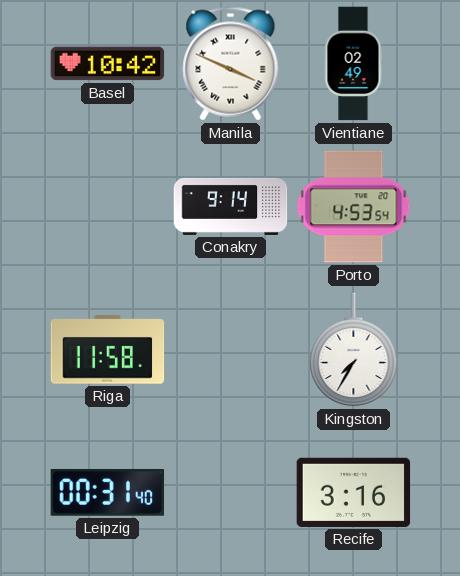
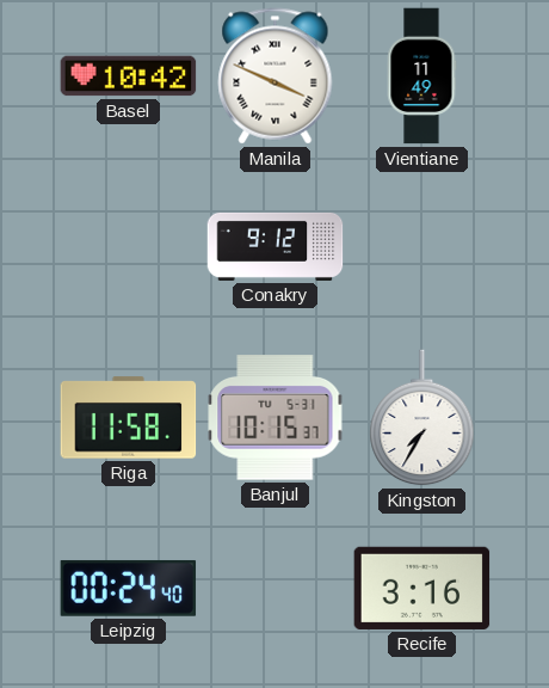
Vientiane: 02:49 -> 11:49
Conakry: 9:14 -> 9:12
Porto: 4:53 -> none
Banjul: none -> 10:15
Leipzig: 00:31 -> 00:24
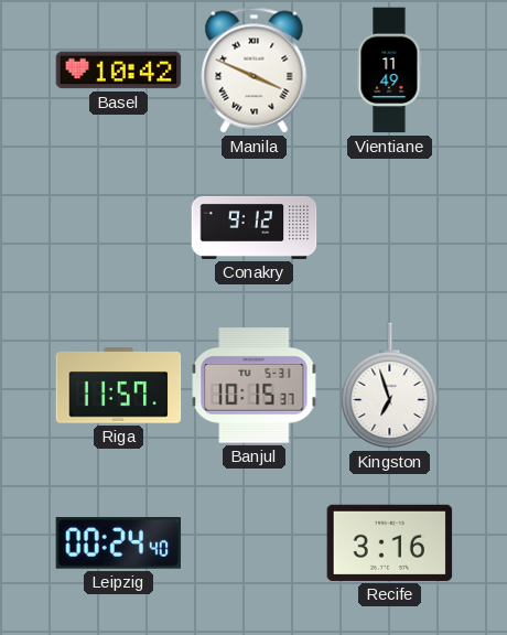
Riga: 11:58 -> 11:57
Kingston: 7:35 -> 6:57
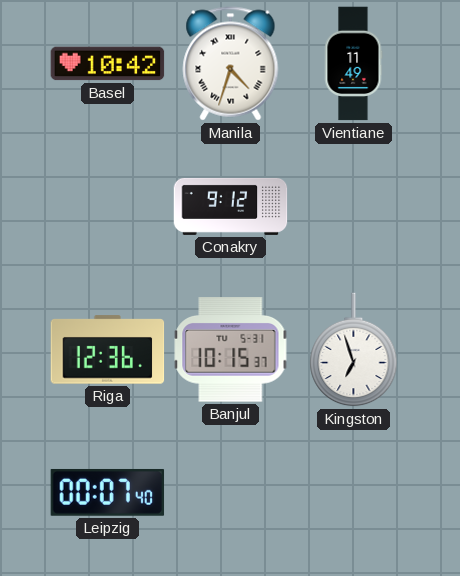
Manila: 3:49 -> 4:33
Riga: 11:57 -> 12:36
Leipzig: 00:24 -> 00:07
Recife: 3:16 -> none
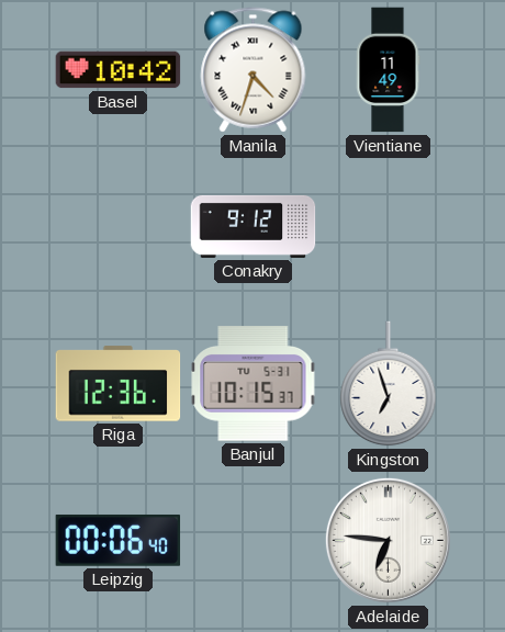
Leipzig: 00:07 -> 00:06
Adelaide: none -> 6:46
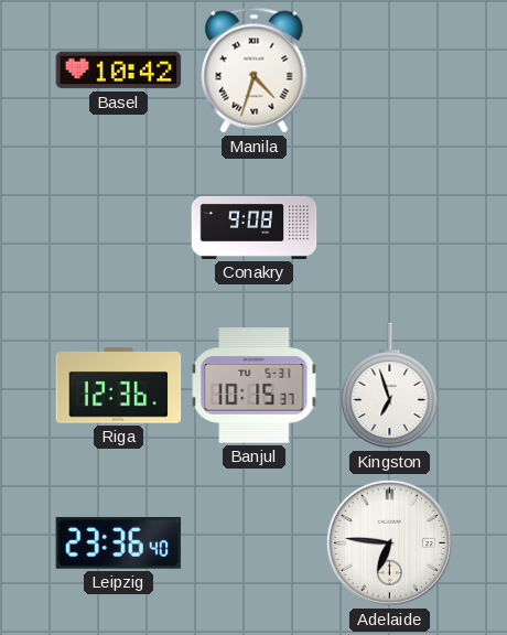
Vientiane: 11:49 -> none
Conakry: 9:12 -> 9:08
Leipzig: 00:06 -> 23:36
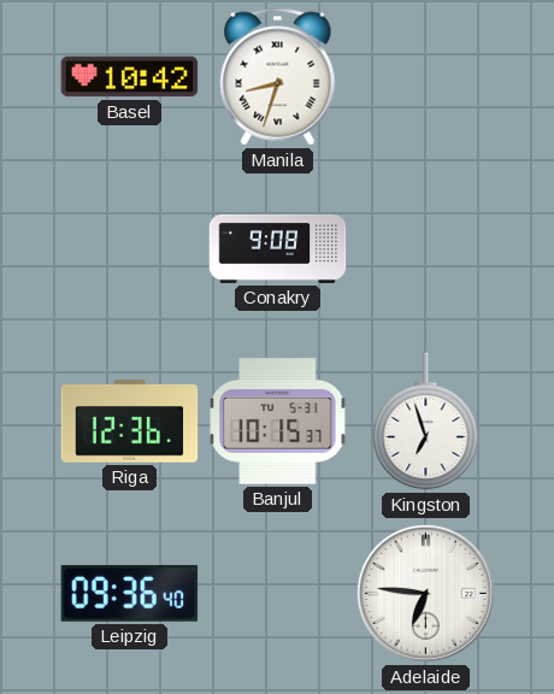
Manila: 4:33 -> 8:33
Leipzig: 23:36 -> 09:36
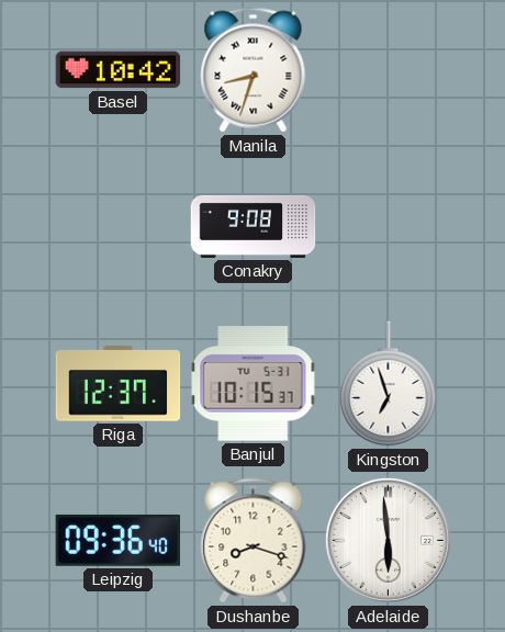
Riga: 12:36 -> 12:37
Dushanbe: none -> 8:18
Adelaide: 6:46 -> 5:59
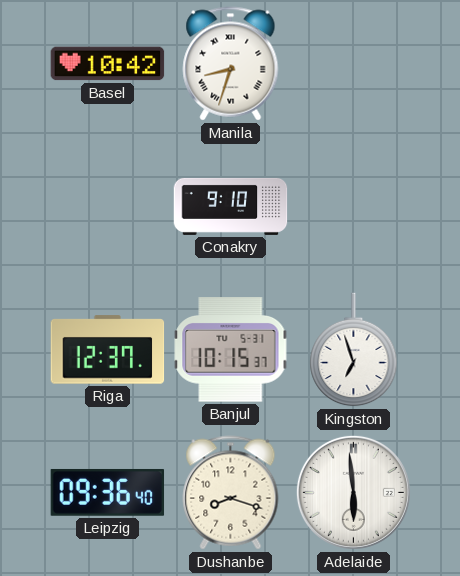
Conakry: 9:08 -> 9:10
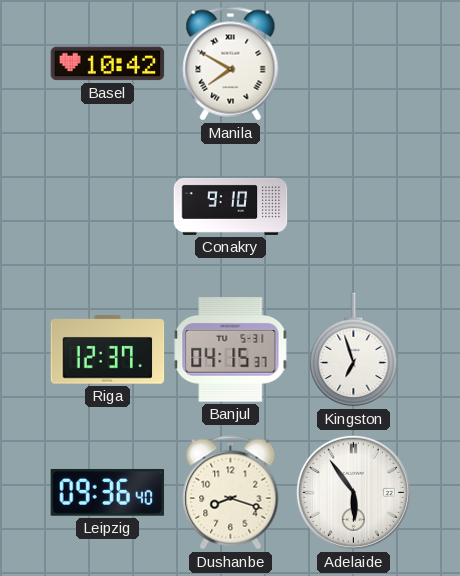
Manila: 8:33 -> 7:50
Banjul: 10:15 -> 04:15
Adelaide: 5:59 -> 5:54
